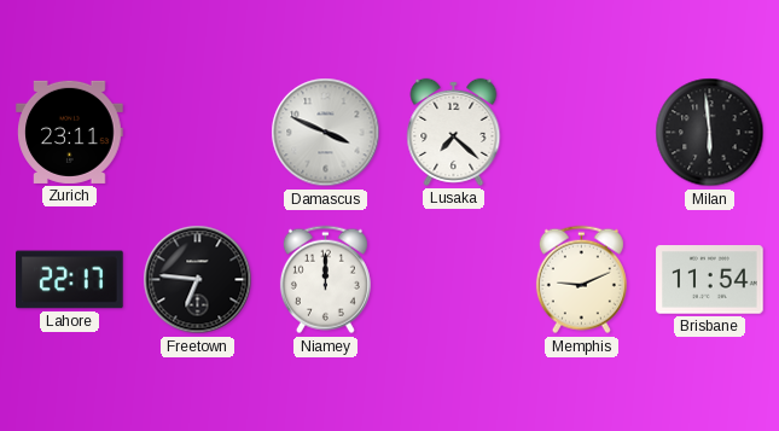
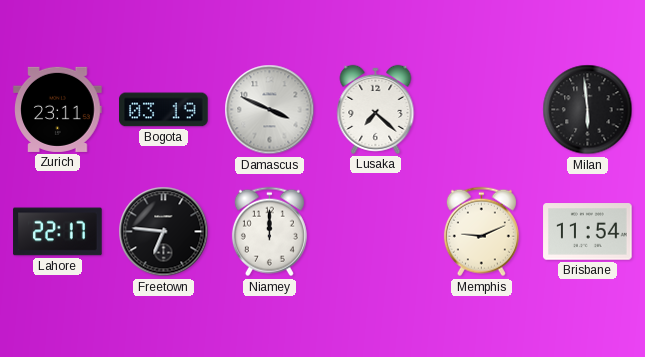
Bogota: none -> 03:19
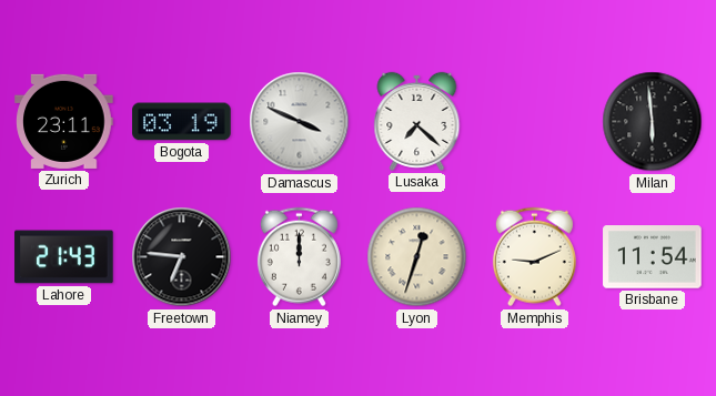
Lahore: 22:17 -> 21:43
Lyon: none -> 12:33
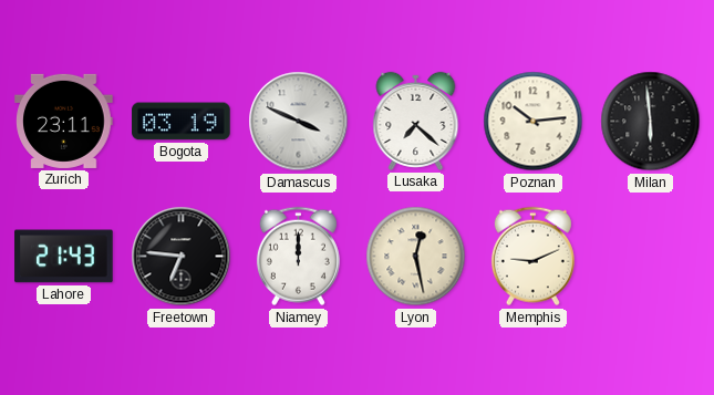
Poznan: none -> 10:14
Lyon: 12:33 -> 12:28
Brisbane: 11:54 -> none
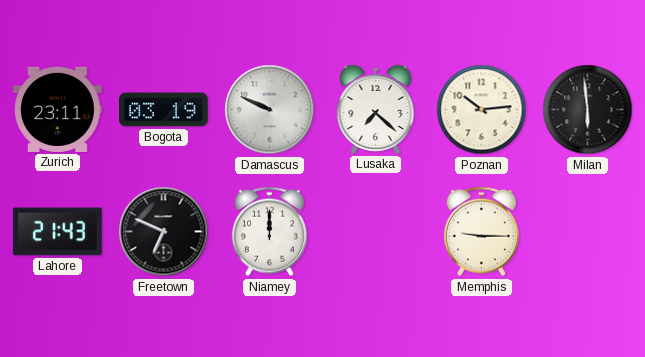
Damascus: 3:49 -> 9:49
Freetown: 6:46 -> 6:49
Lyon: 12:28 -> none
Memphis: 9:11 -> 9:15
